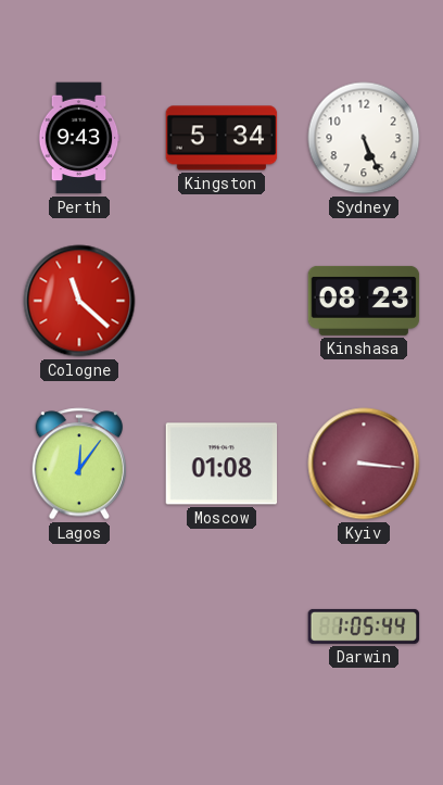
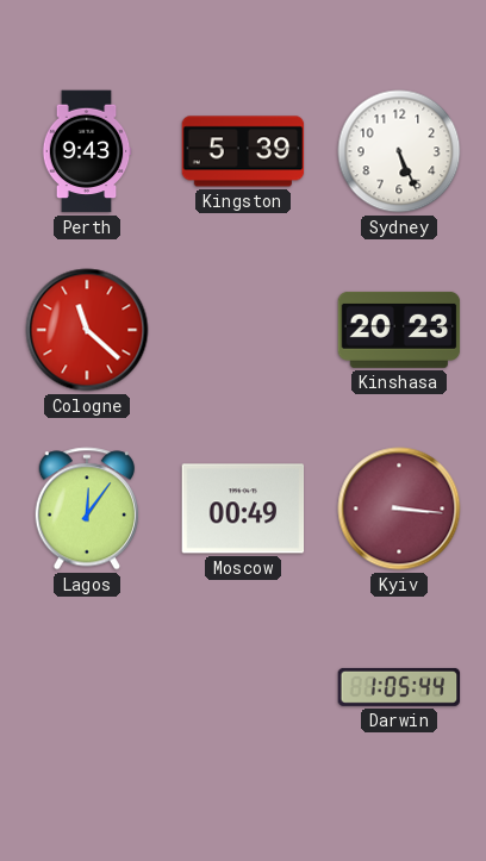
Kingston: 5:34 -> 5:39
Kinshasa: 08:23 -> 20:23
Moscow: 01:08 -> 00:49
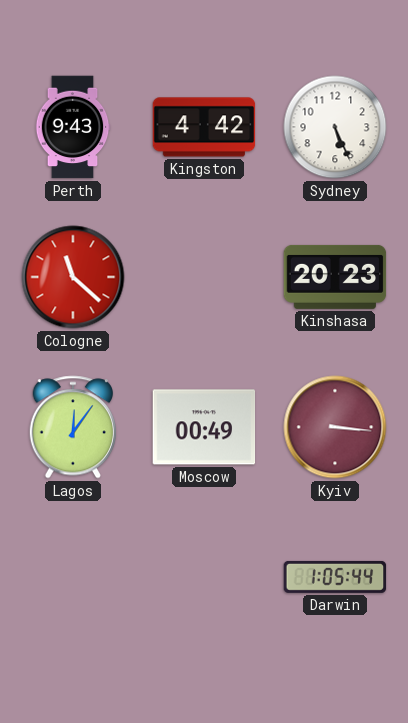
Kingston: 5:39 -> 4:42
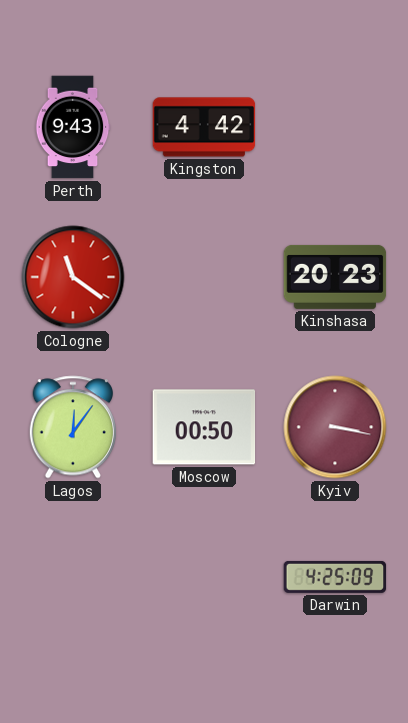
Sydney: 5:26 -> none
Cologne: 11:22 -> 11:21
Moscow: 00:49 -> 00:50
Kyiv: 3:16 -> 3:17
Darwin: 1:05 -> 4:25
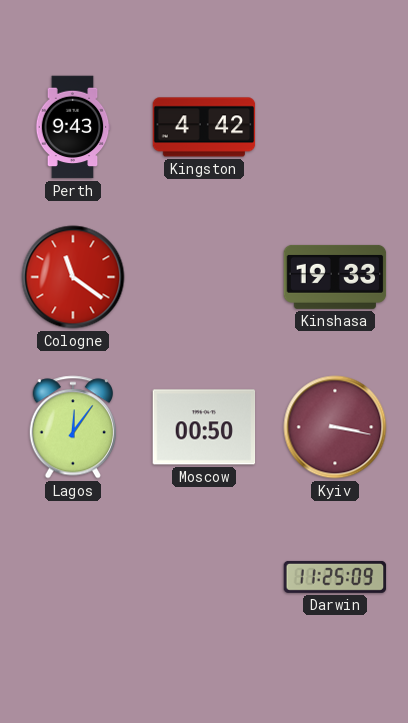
Kinshasa: 20:23 -> 19:33
Darwin: 4:25 -> 11:25
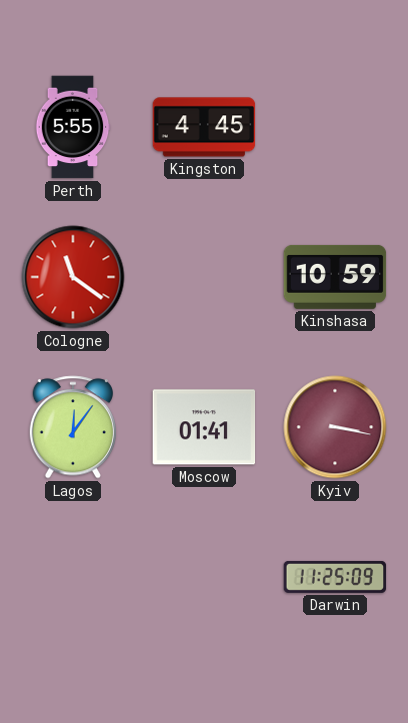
Perth: 9:43 -> 5:55
Kingston: 4:42 -> 4:45
Kinshasa: 19:33 -> 10:59
Moscow: 00:50 -> 01:41
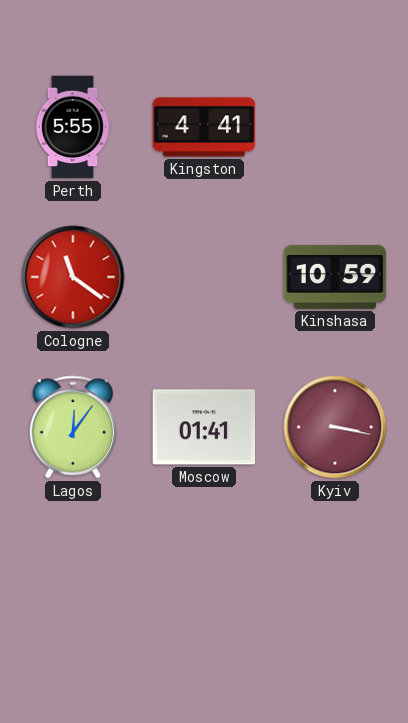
Kingston: 4:45 -> 4:41
Darwin: 11:25 -> none
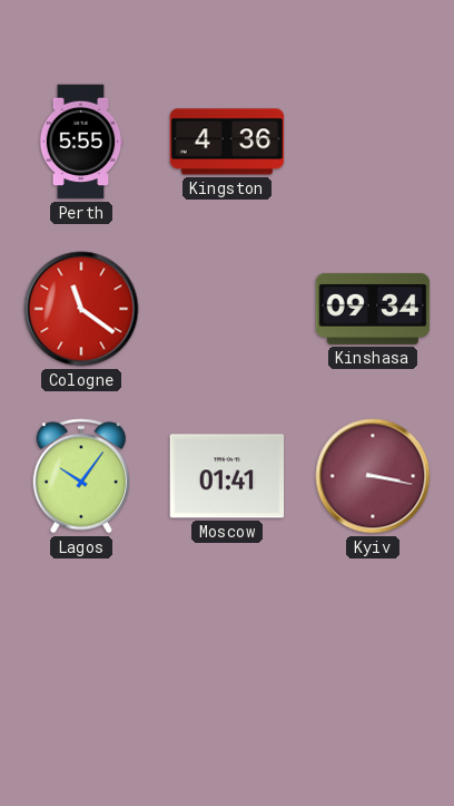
Kingston: 4:41 -> 4:36
Kinshasa: 10:59 -> 09:34
Lagos: 12:06 -> 10:06
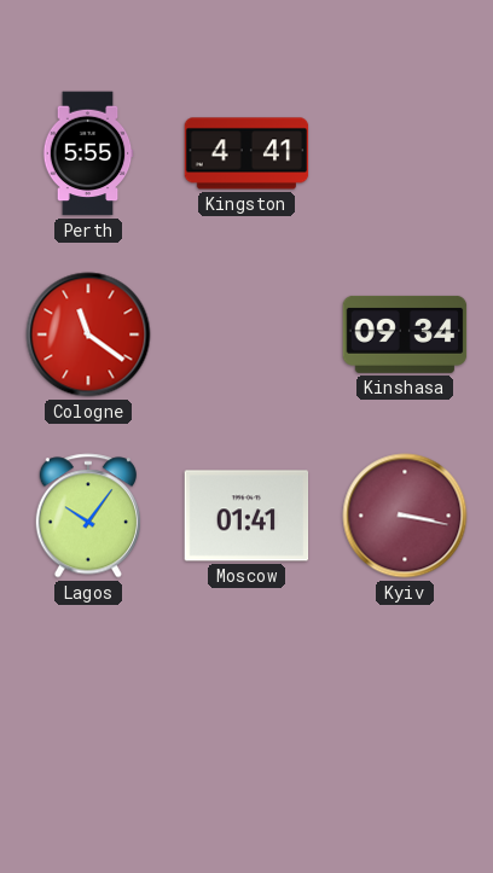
Kingston: 4:36 -> 4:41
